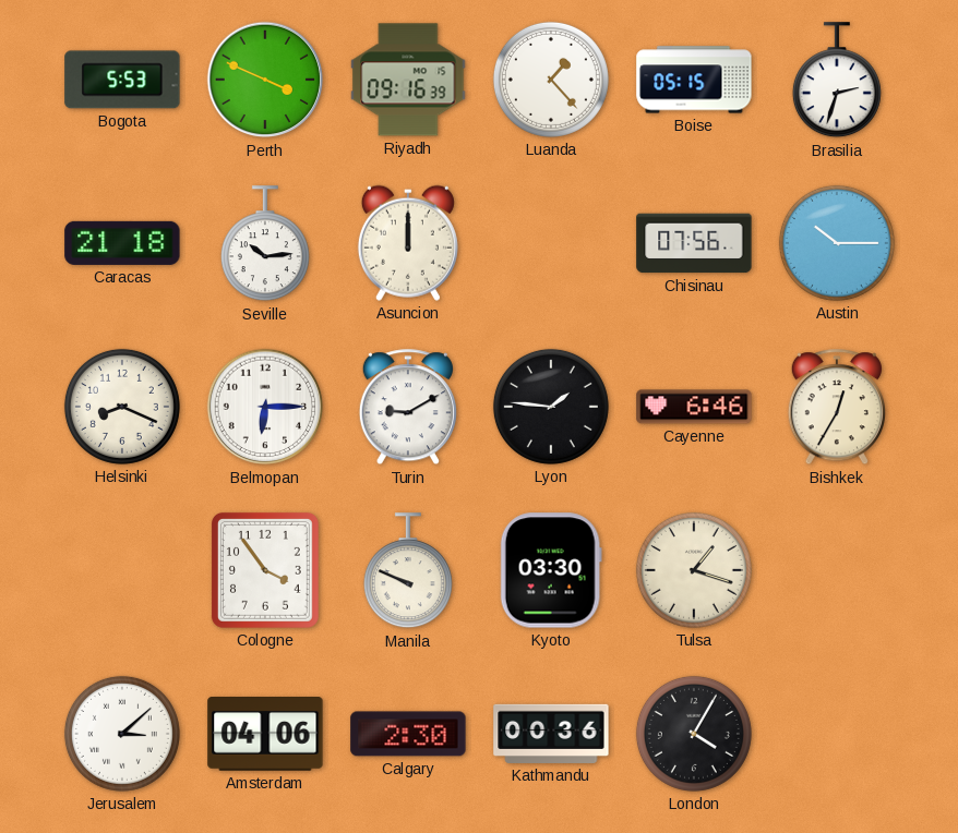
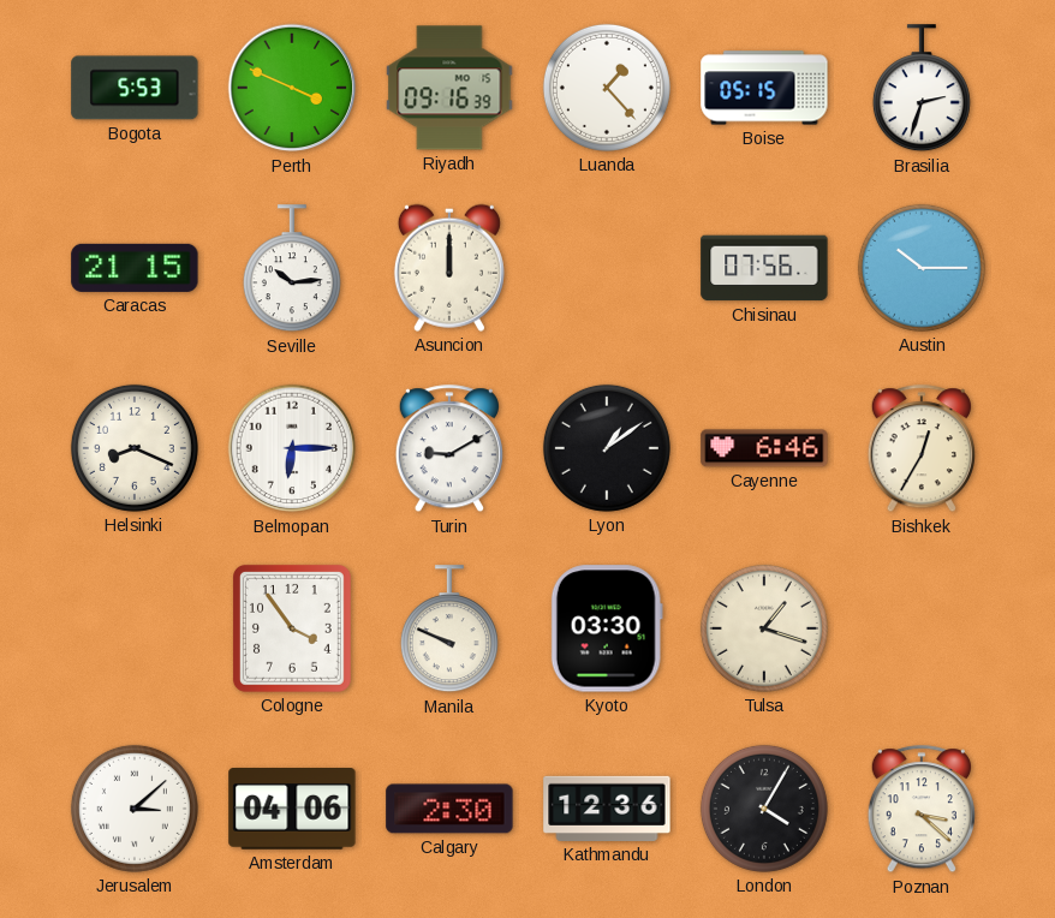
Caracas: 21:18 -> 21:15
Lyon: 1:46 -> 1:09
Kathmandu: 00:36 -> 12:36
Poznan: none -> 3:22
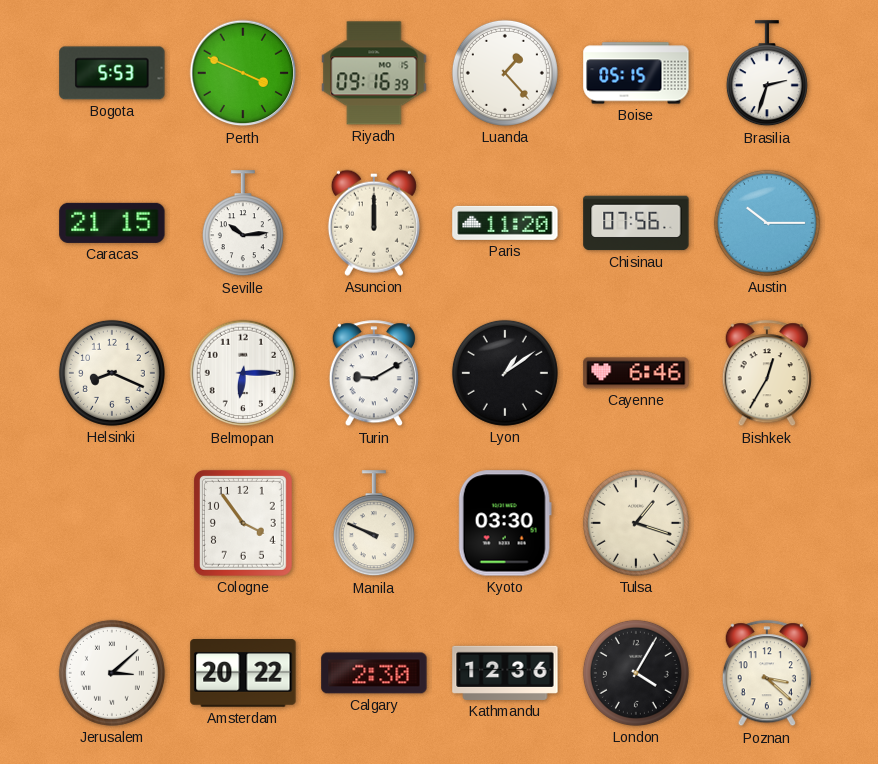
Paris: none -> 11:20
Amsterdam: 04:06 -> 20:22
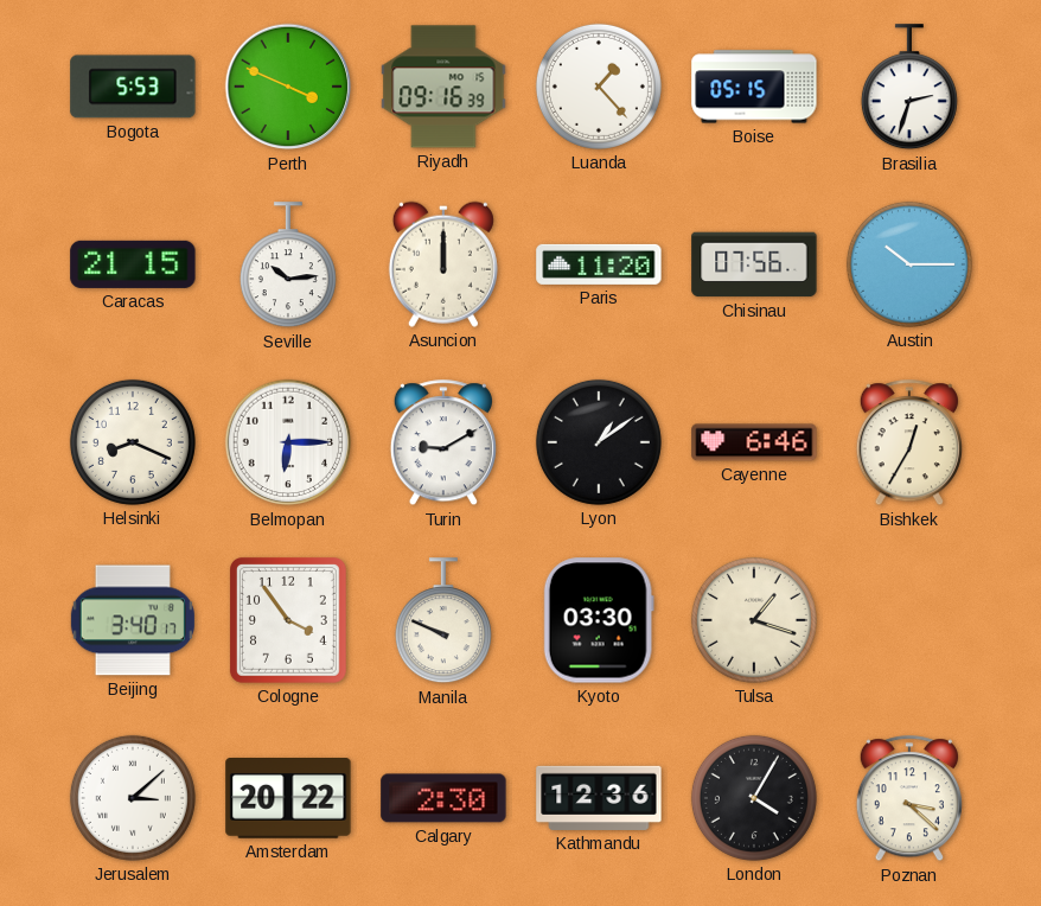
Beijing: none -> 3:40
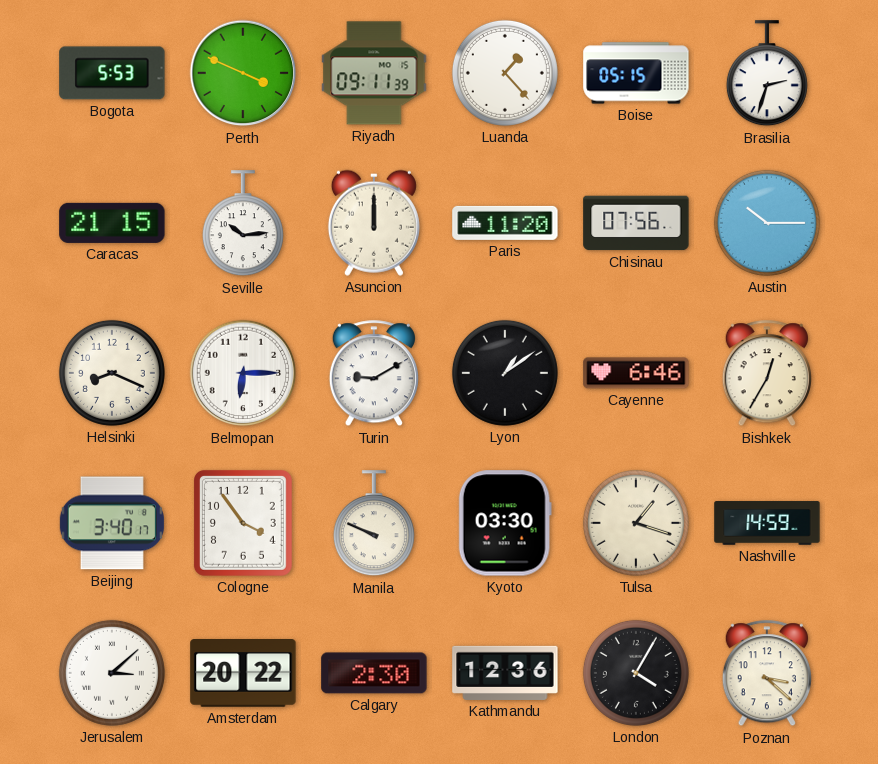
Riyadh: 09:16 -> 09:11
Nashville: none -> 14:59
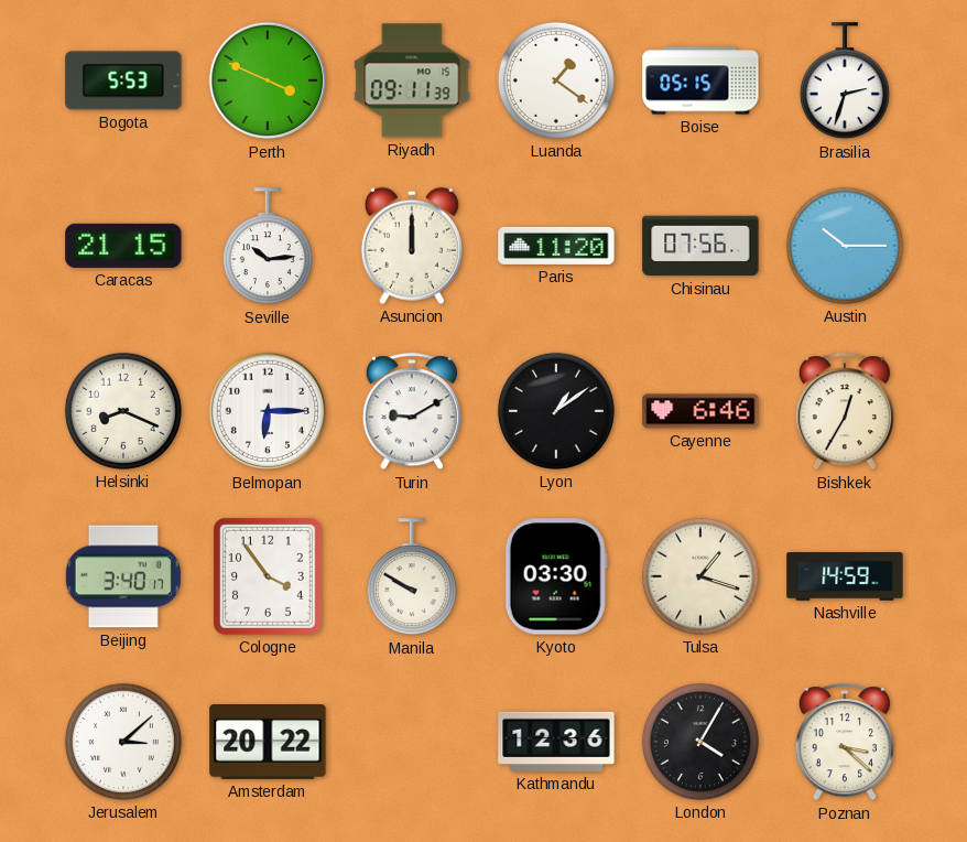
Luanda: 1:23 -> 1:21
Manila: 9:49 -> 9:50
Calgary: 2:30 -> none
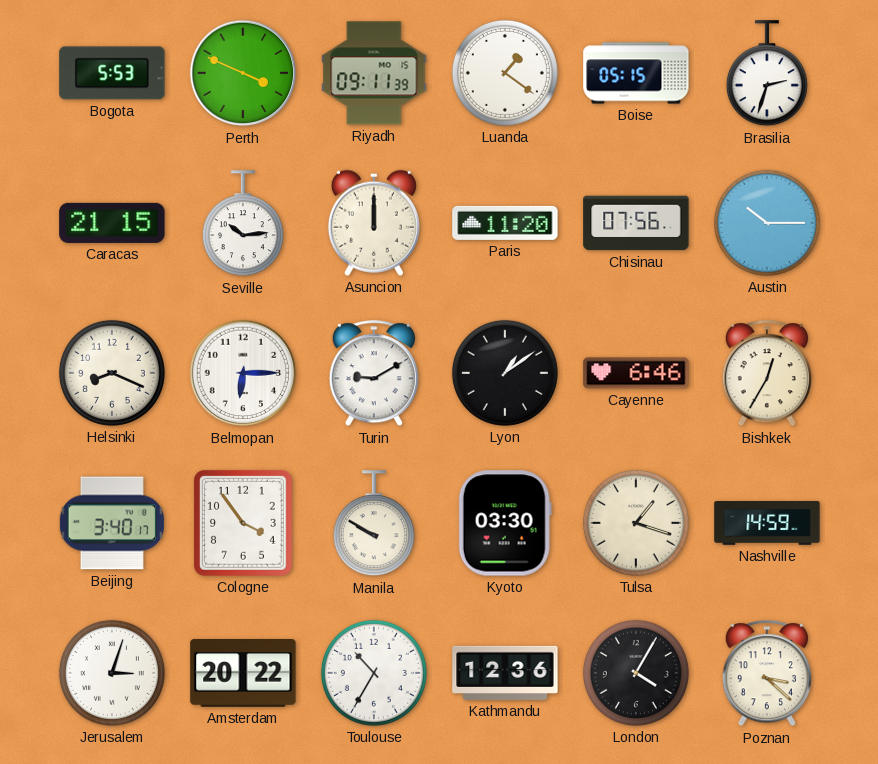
Jerusalem: 3:08 -> 3:03
Toulouse: none -> 10:35
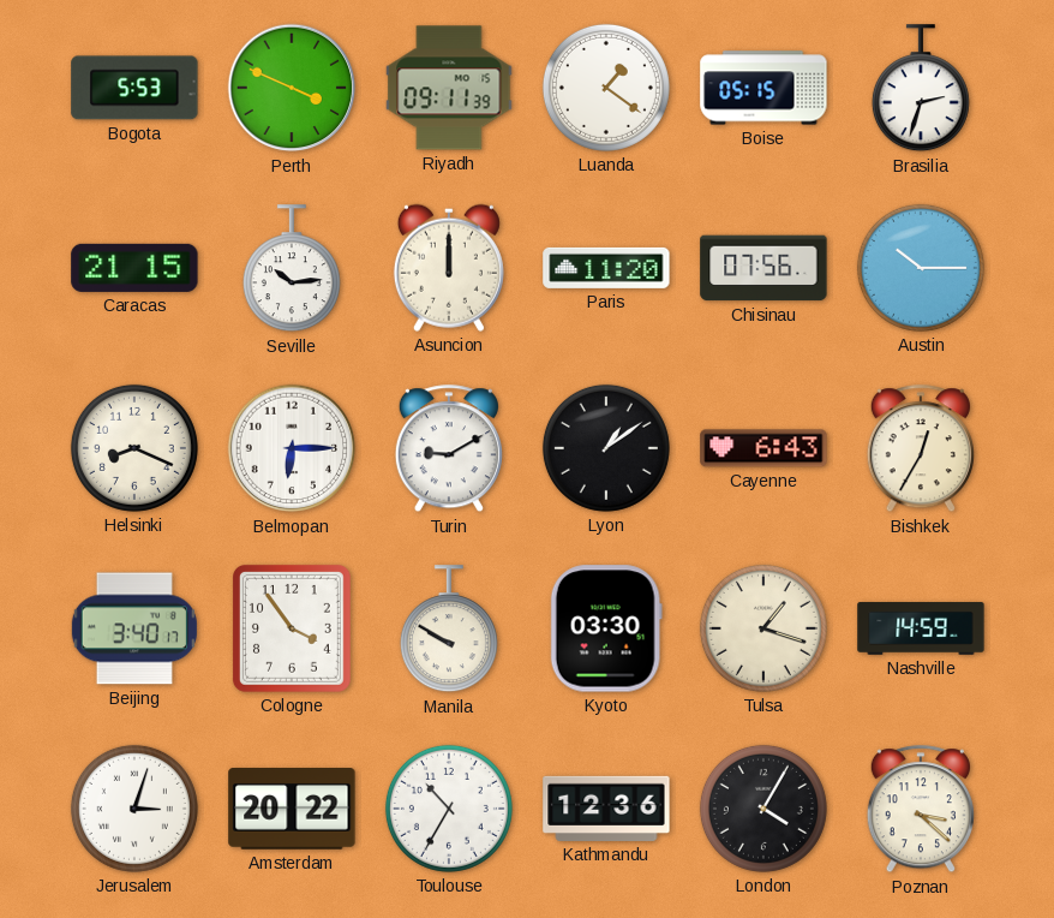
Cayenne: 6:46 -> 6:43
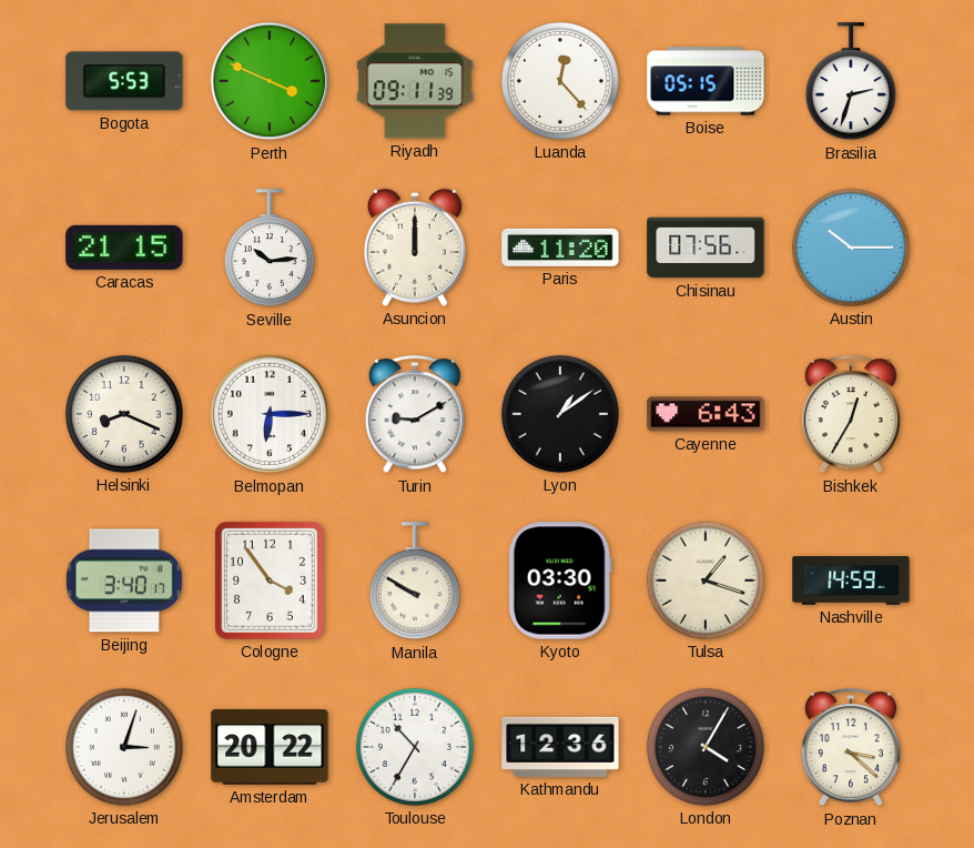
Luanda: 1:21 -> 12:23
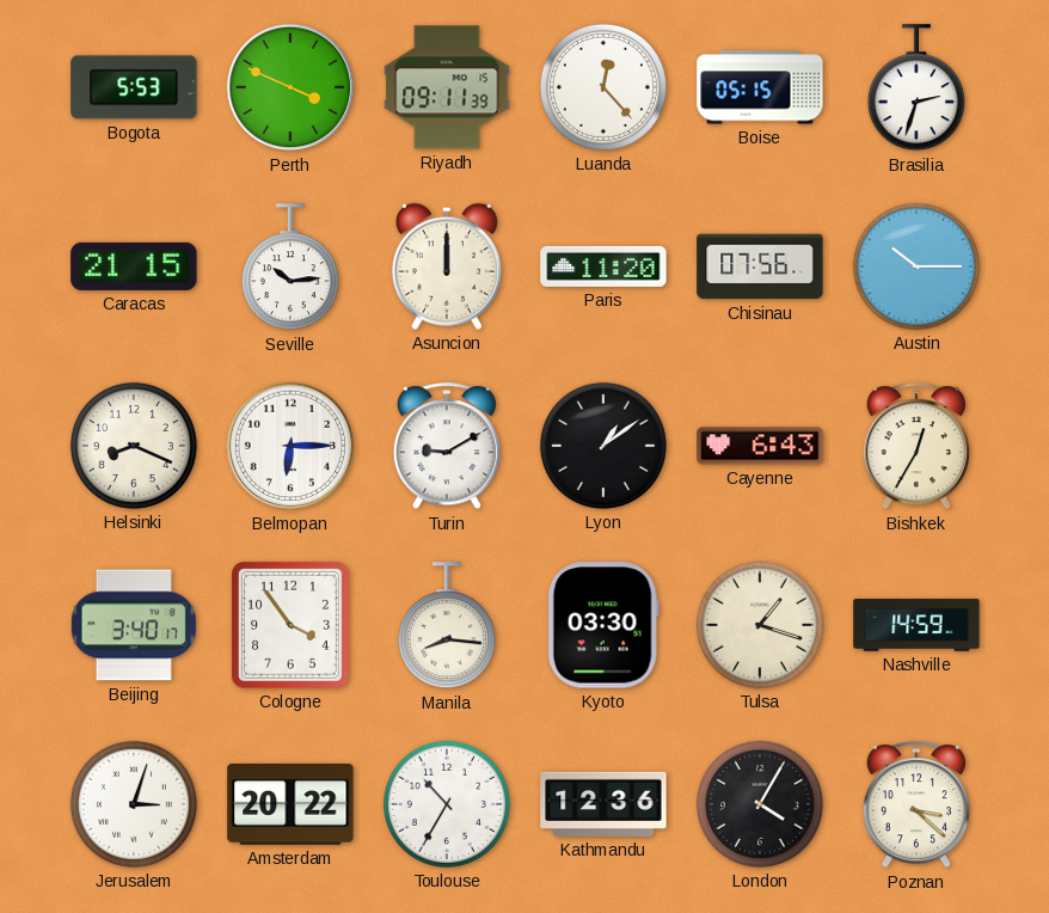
Manila: 9:50 -> 8:16
